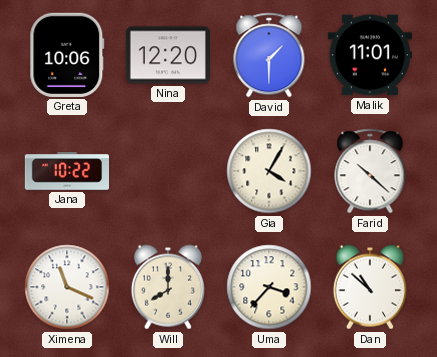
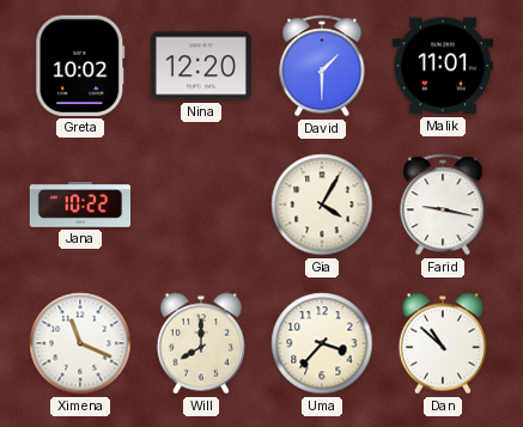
Greta: 10:06 -> 10:02
Farid: 10:22 -> 9:17
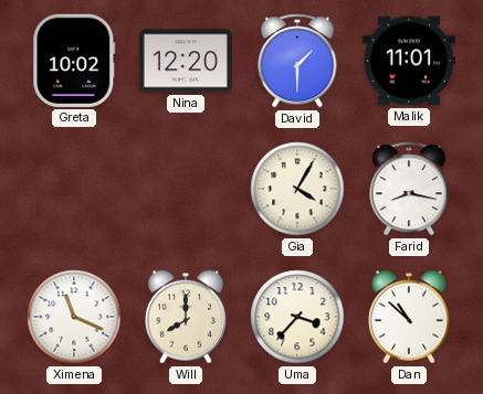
Jana: 10:22 -> none
Farid: 9:17 -> 8:17
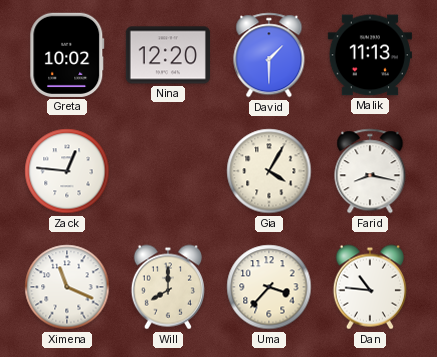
Malik: 11:01 -> 11:13
Zack: none -> 12:46
Dan: 10:52 -> 10:46
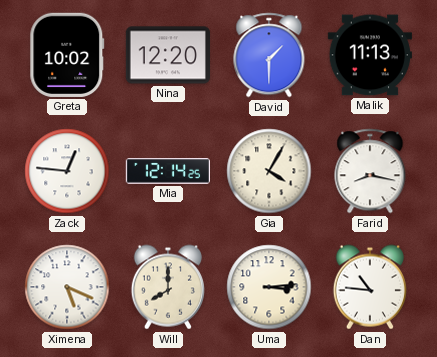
Mia: none -> 12:14
Ximena: 11:19 -> 5:19
Uma: 3:37 -> 3:14
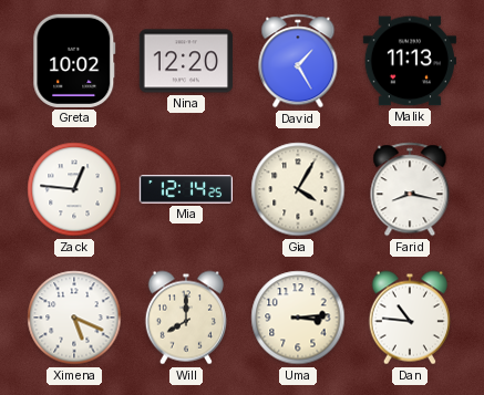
David: 1:30 -> 1:25
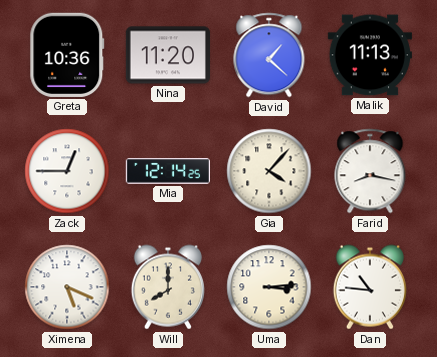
Greta: 10:02 -> 10:36
Nina: 12:20 -> 11:20
David: 1:25 -> 1:22
Zack: 12:46 -> 12:45
Gia: 4:05 -> 4:07
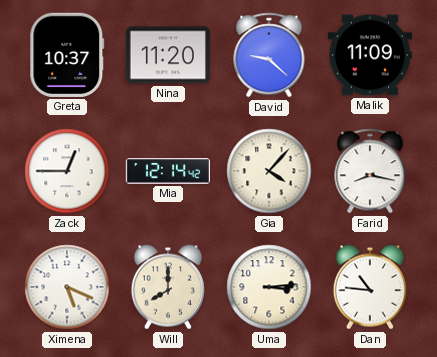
Greta: 10:36 -> 10:37
David: 1:22 -> 9:22
Malik: 11:13 -> 11:09
Mia: 12:14:25 -> 12:14:42
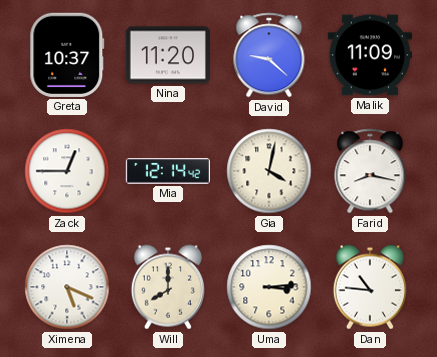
Gia: 4:07 -> 4:02
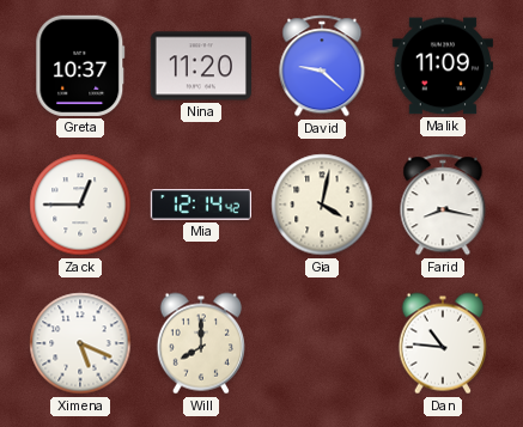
Uma: 3:14 -> none
